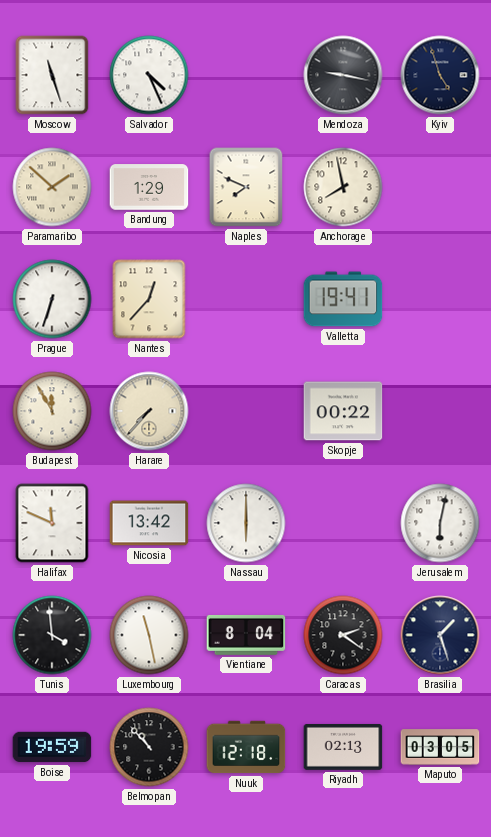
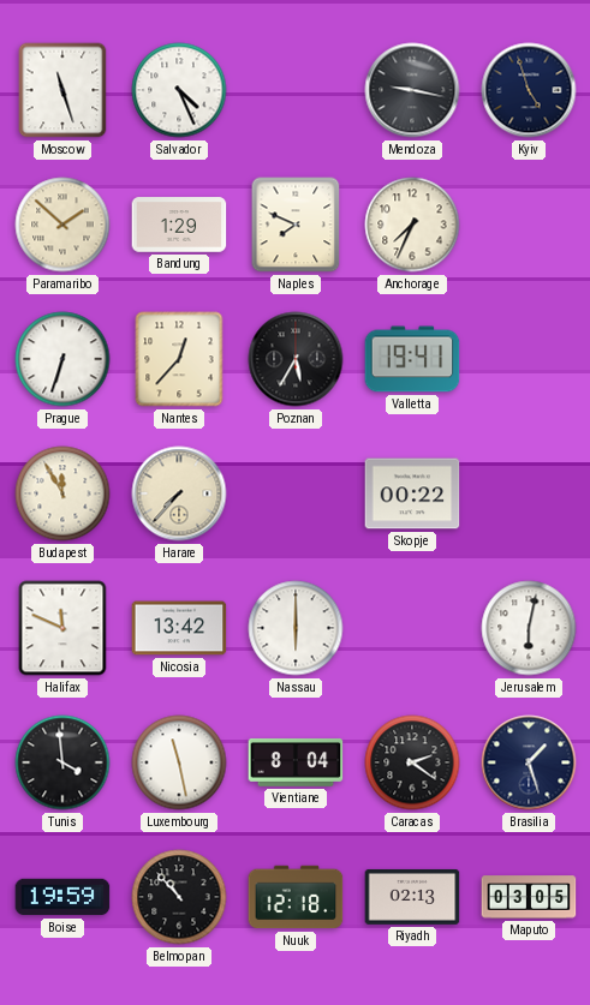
Anchorage: 7:58 -> 7:34
Poznan: none -> 5:35
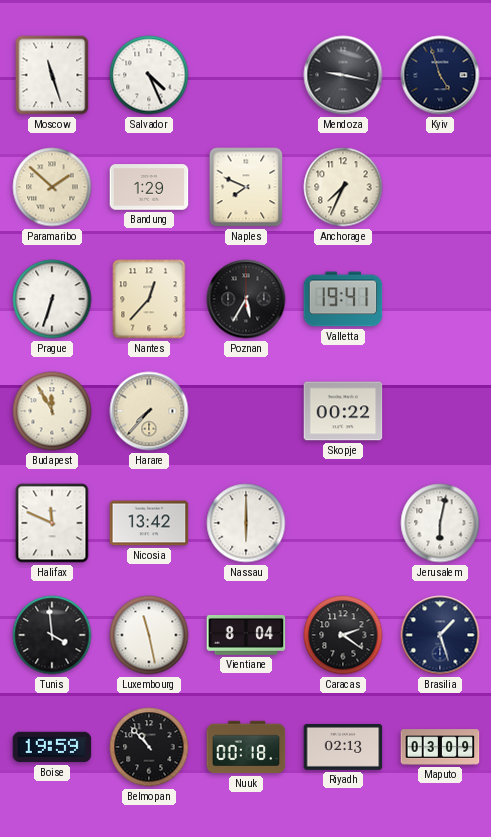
Nuuk: 12:18 -> 00:18
Maputo: 03:05 -> 03:09
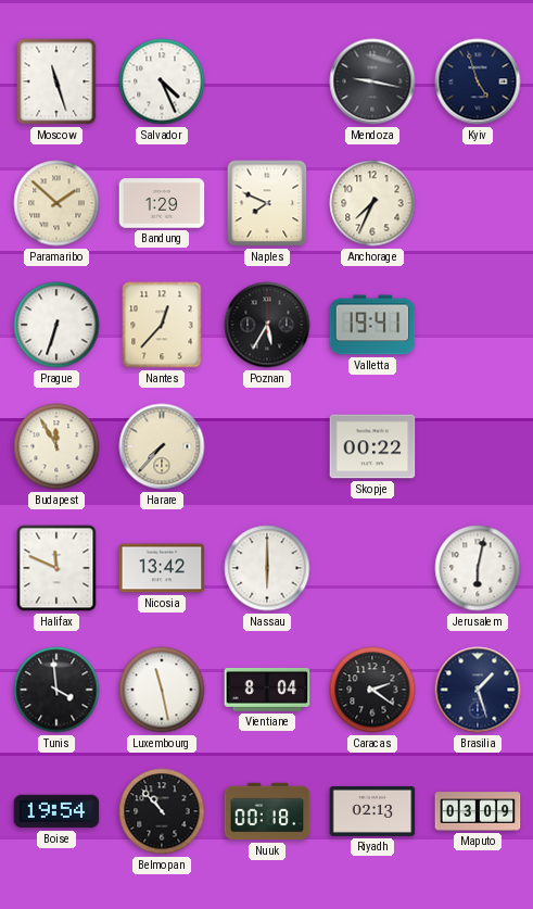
Boise: 19:59 -> 19:54
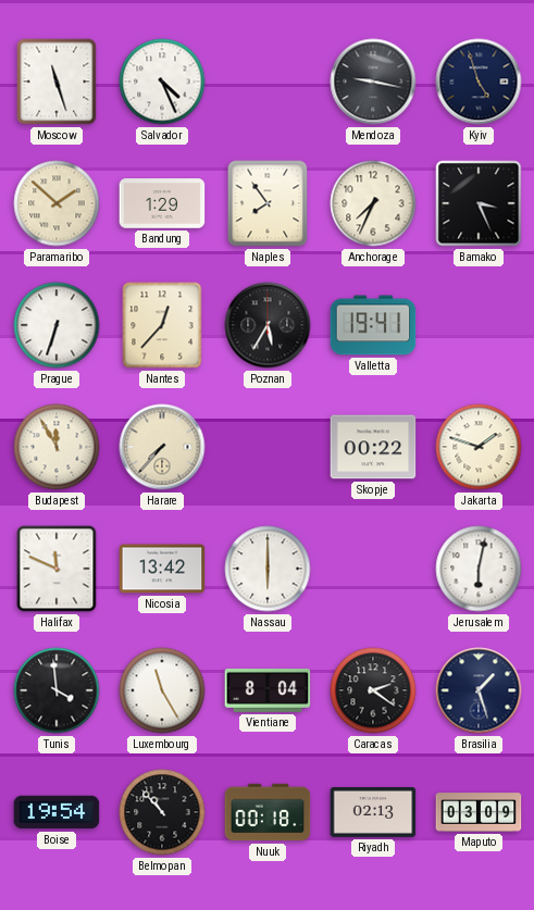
Naples: 7:49 -> 7:54
Bamako: none -> 3:26
Jakarta: none -> 1:48
Luxembourg: 11:28 -> 11:25
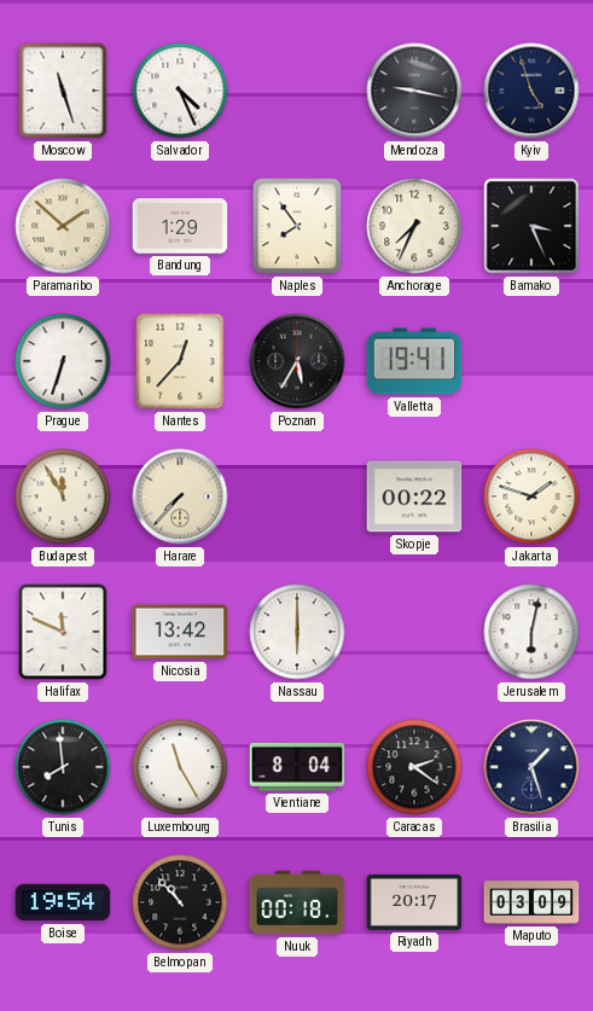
Tunis: 3:59 -> 7:59
Riyadh: 02:13 -> 20:17
